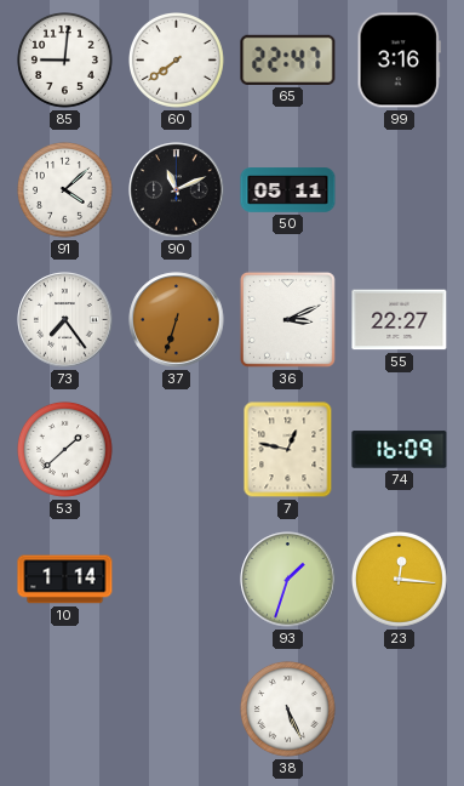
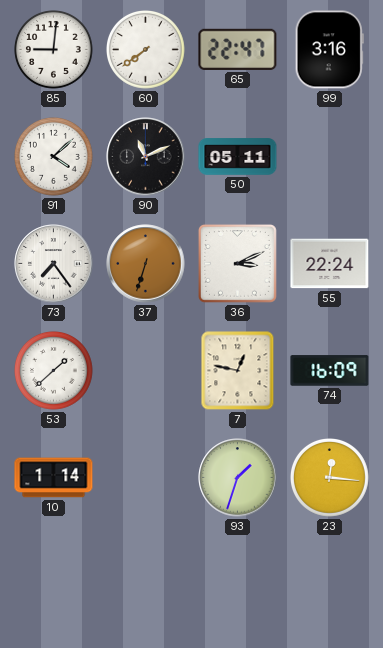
55: 22:27 -> 22:24
38: 5:26 -> none
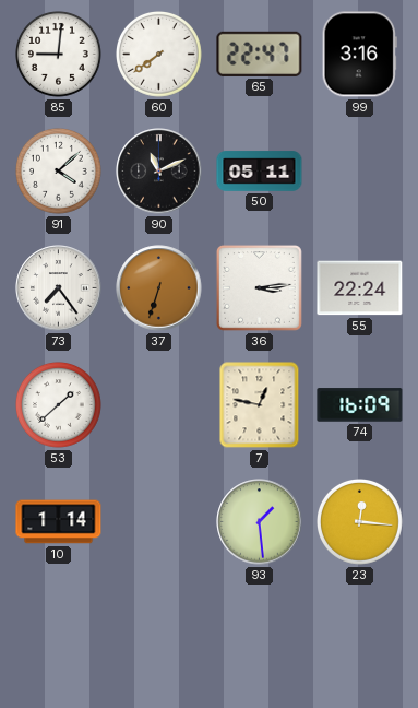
36: 3:11 -> 3:14
93: 1:33 -> 1:29
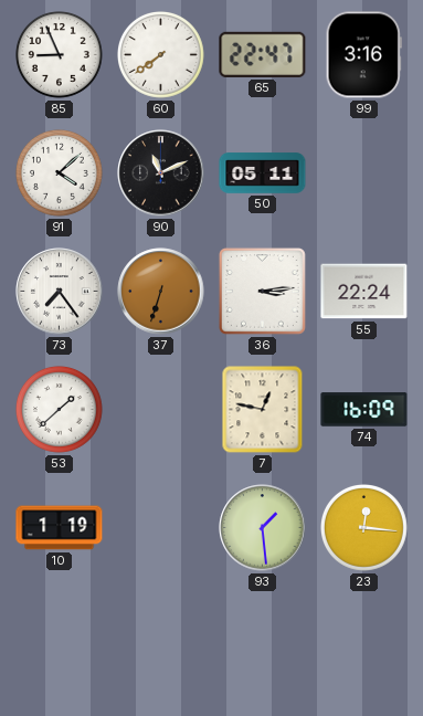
85: 9:01 -> 8:56
10: 1:14 -> 1:19
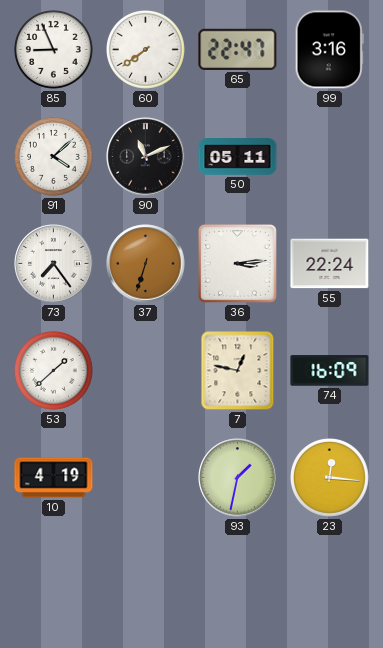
10: 1:19 -> 4:19
93: 1:29 -> 1:32
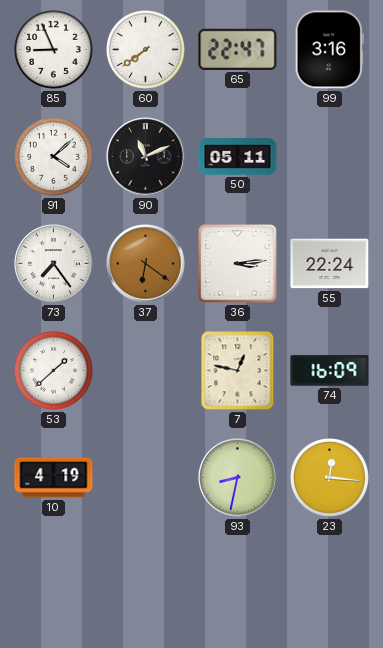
37: 6:33 -> 6:21
93: 1:32 -> 8:32
